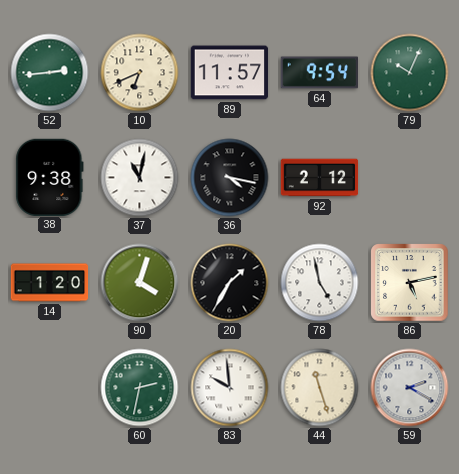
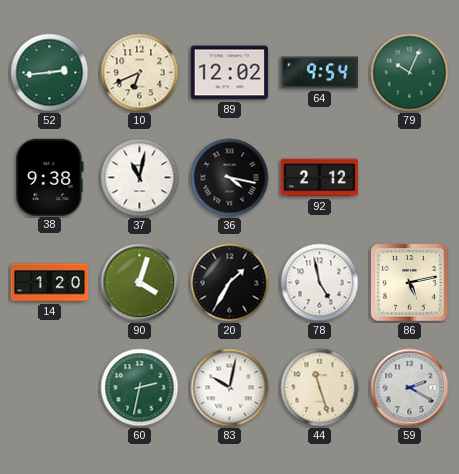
89: 11:57 -> 12:02
83: 9:59 -> 10:02
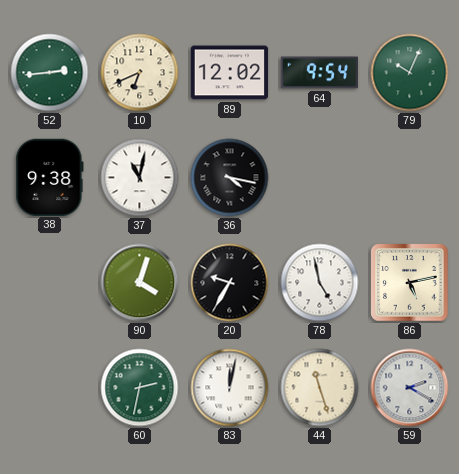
92: 2:12 -> none
14: 1:20 -> none
20: 1:35 -> 9:35
83: 10:02 -> 12:02
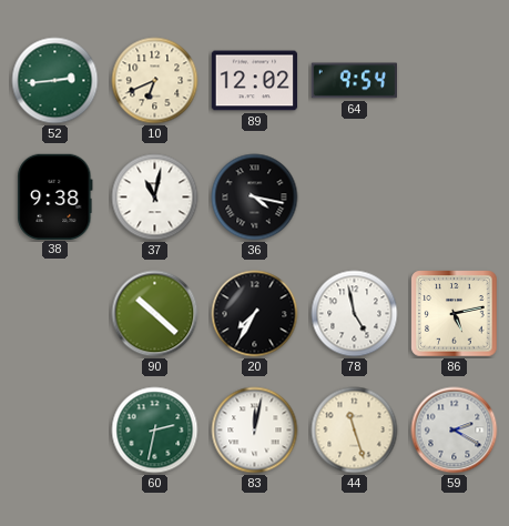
79: 10:04 -> none
90: 4:03 -> 10:22
20: 9:35 -> 7:35
